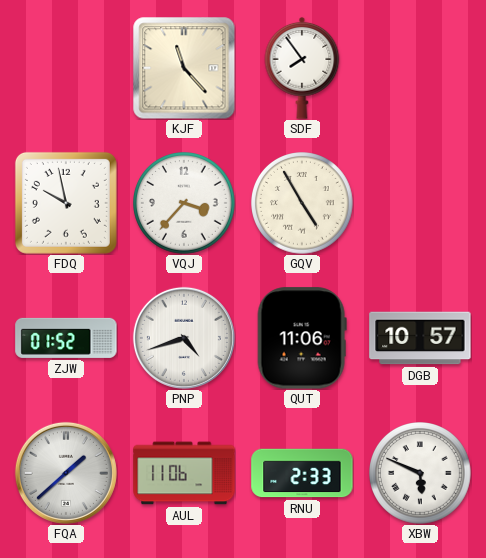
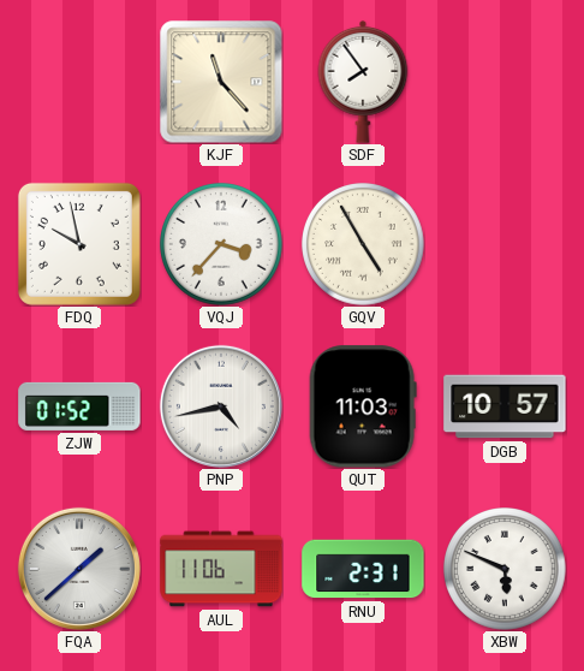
PNP: 4:42 -> 4:43
QUT: 11:06 -> 11:03
RNU: 2:33 -> 2:31
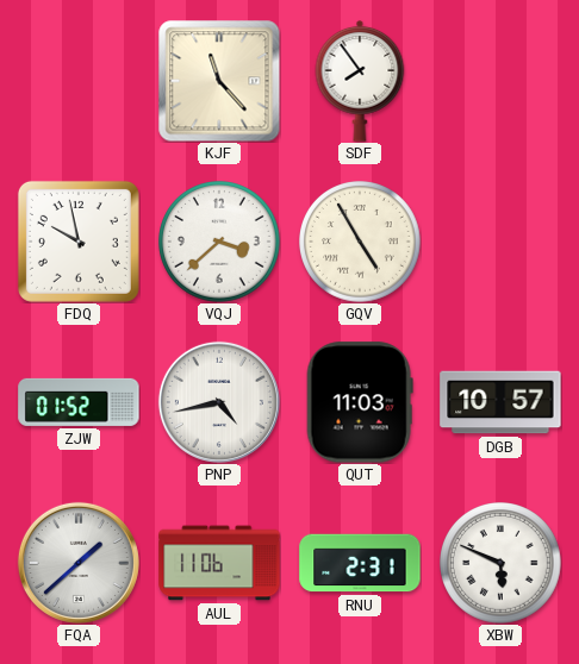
VQJ: 3:37 -> 3:38
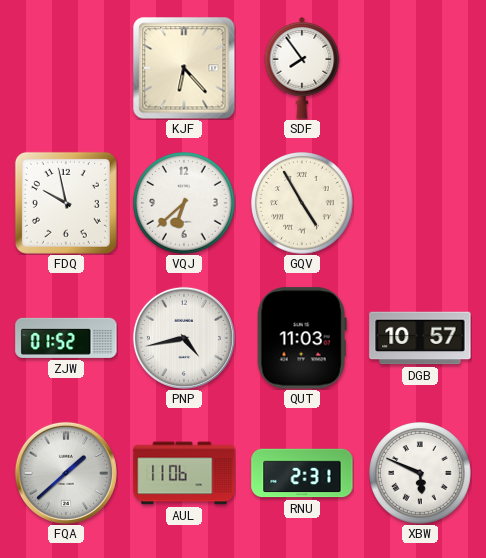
KJF: 11:23 -> 6:23
VQJ: 3:38 -> 6:38
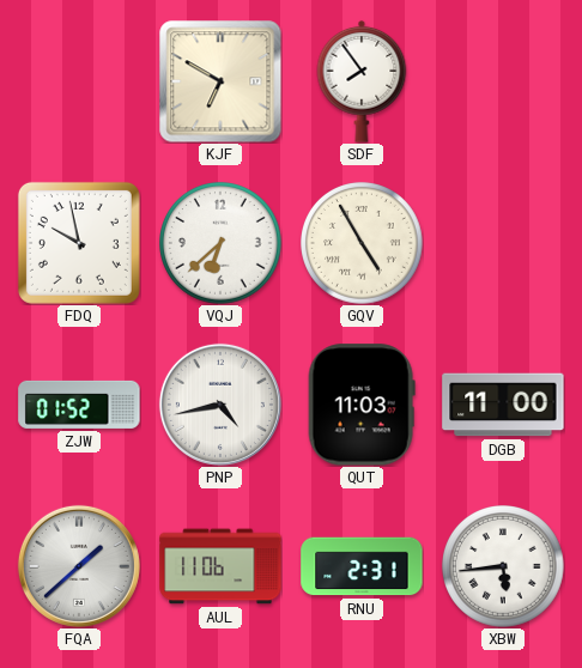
KJF: 6:23 -> 6:50
DGB: 10:57 -> 11:00
XBW: 5:49 -> 5:44
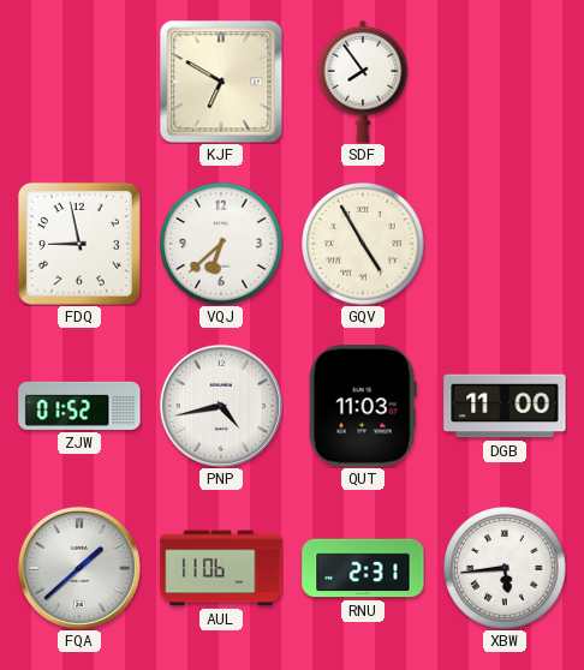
FDQ: 9:58 -> 8:58
